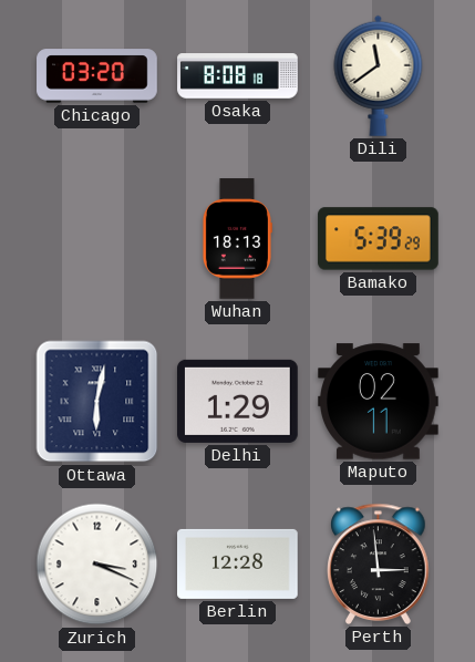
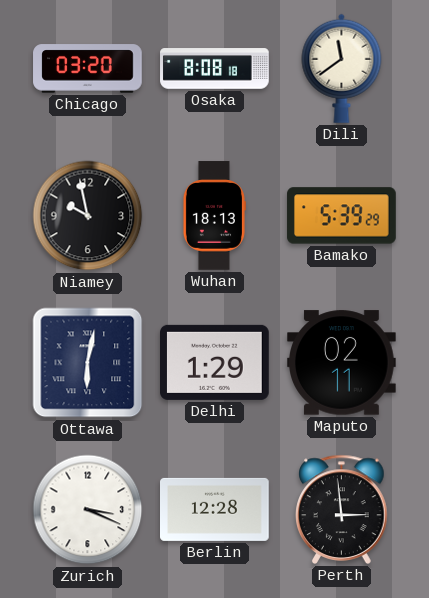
Niamey: none -> 9:58
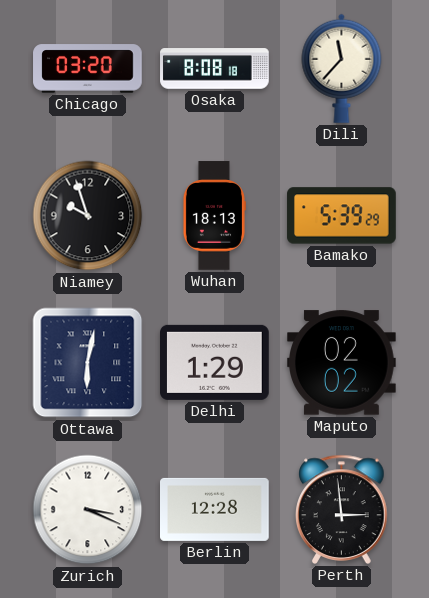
Dili: 11:39 -> 11:37
Niamey: 9:58 -> 9:57
Maputo: 02:11 -> 02:02
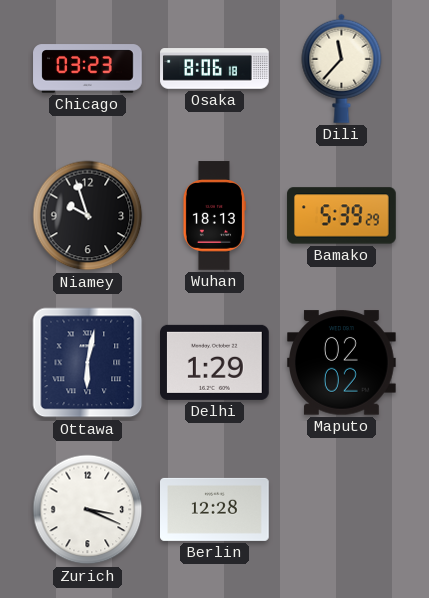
Chicago: 03:20 -> 03:23
Osaka: 8:08 -> 8:06
Perth: 2:59 -> none
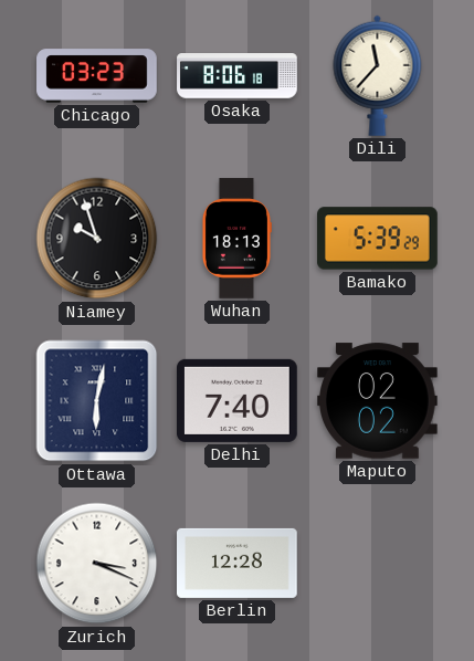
Delhi: 1:29 -> 7:40
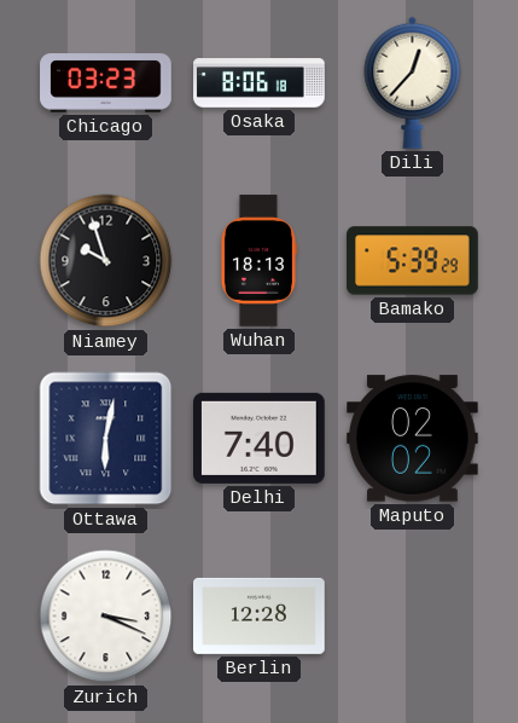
Dili: 11:37 -> 12:37
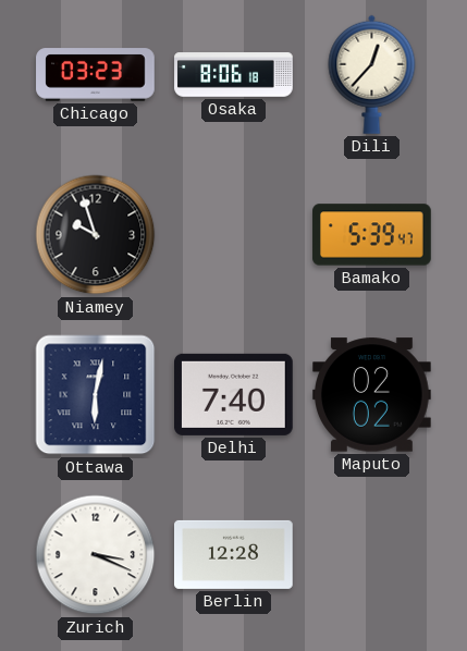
Wuhan: 18:13 -> none
Bamako: 5:39:29 -> 5:39:47
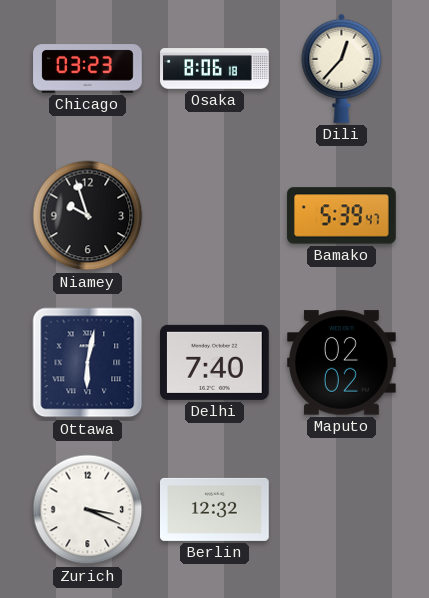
Berlin: 12:28 -> 12:32
